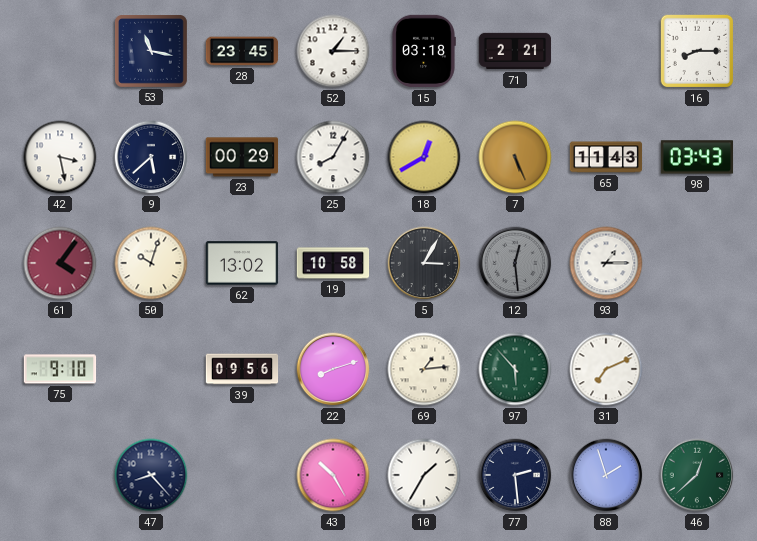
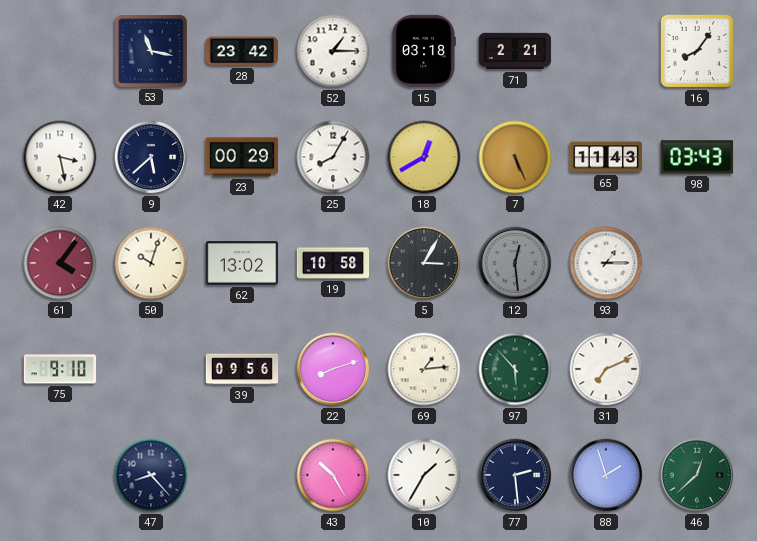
28: 23:45 -> 23:42
16: 8:15 -> 8:06
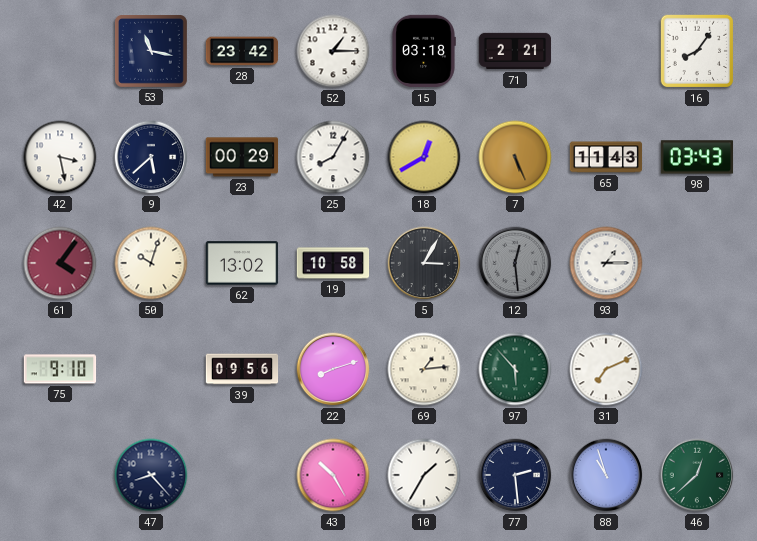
88: 1:57 -> 10:57
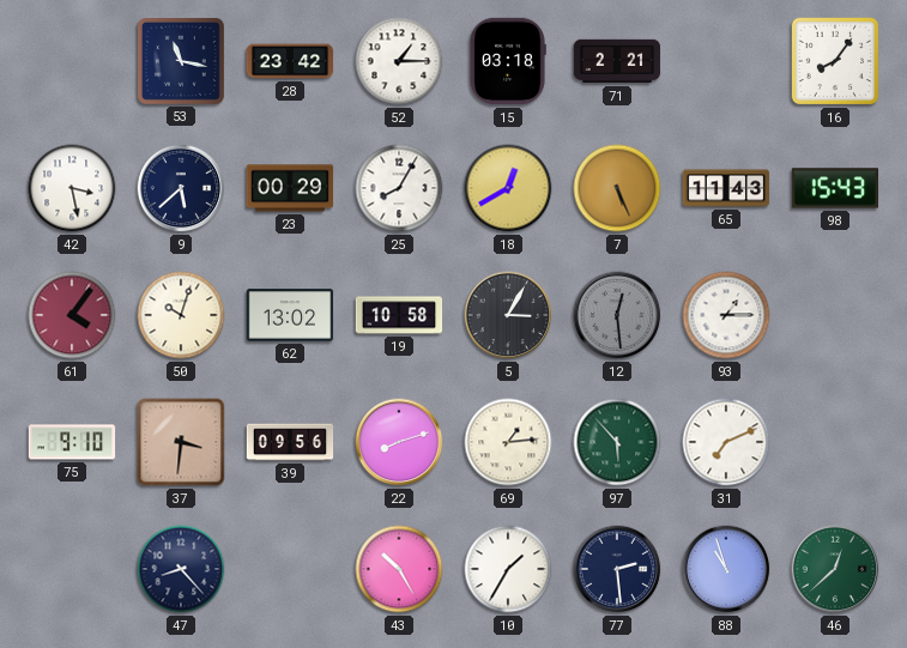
98: 03:43 -> 15:43
37: none -> 3:31
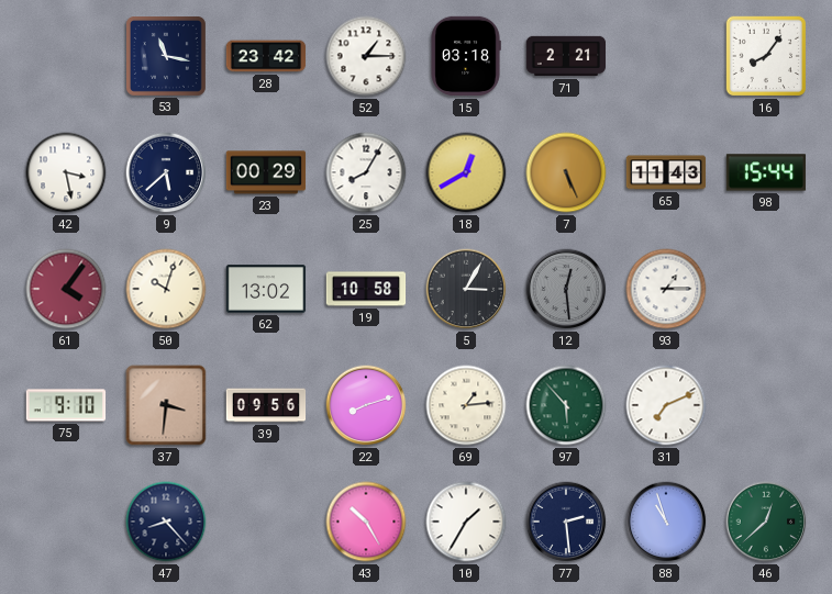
98: 15:43 -> 15:44
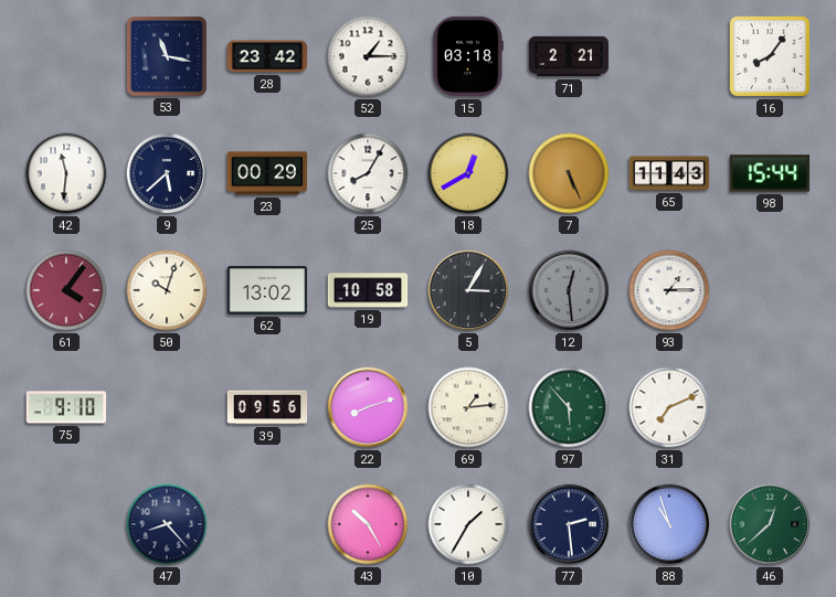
42: 3:28 -> 11:31
37: 3:31 -> none
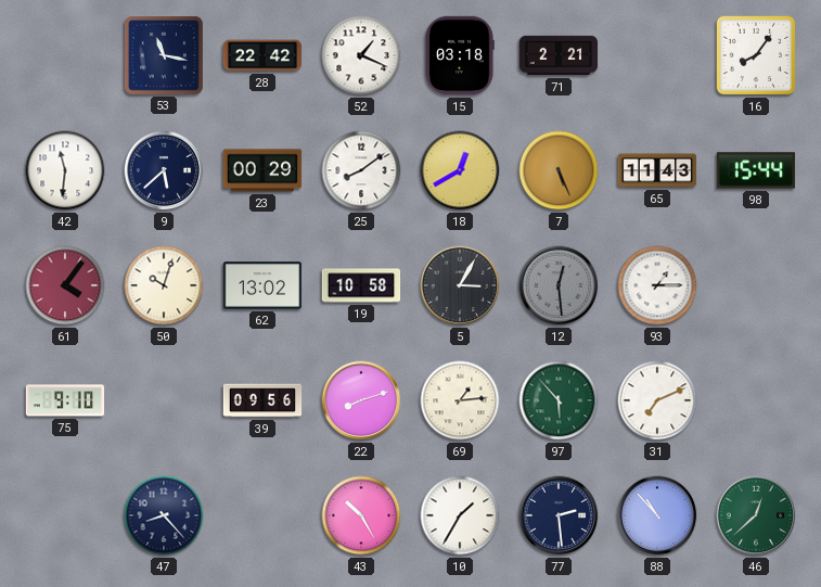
28: 23:42 -> 22:42
52: 1:15 -> 1:19
25: 8:05 -> 8:09
88: 10:57 -> 10:53
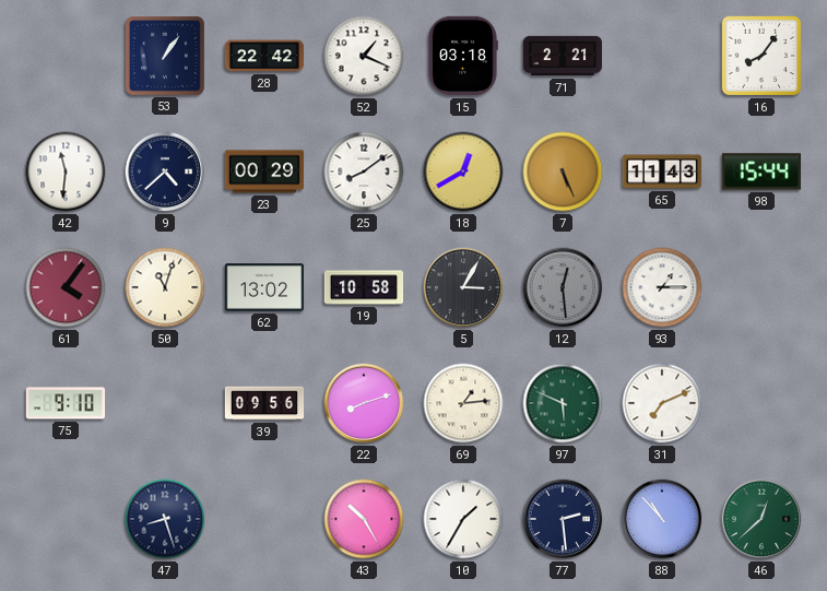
53: 11:17 -> 1:06
9: 5:38 -> 4:38
50: 10:03 -> 11:03
97: 5:53 -> 5:49
47: 8:23 -> 8:27
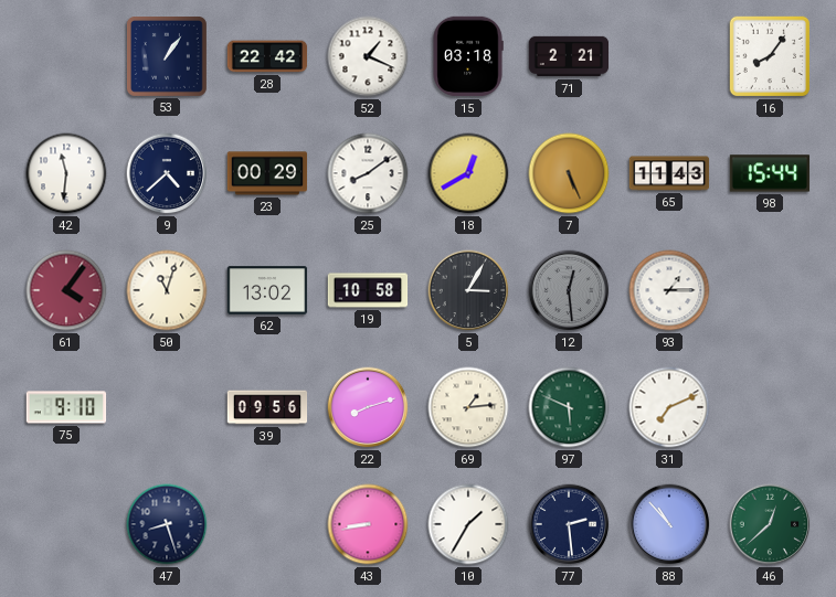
43: 10:25 -> 8:43
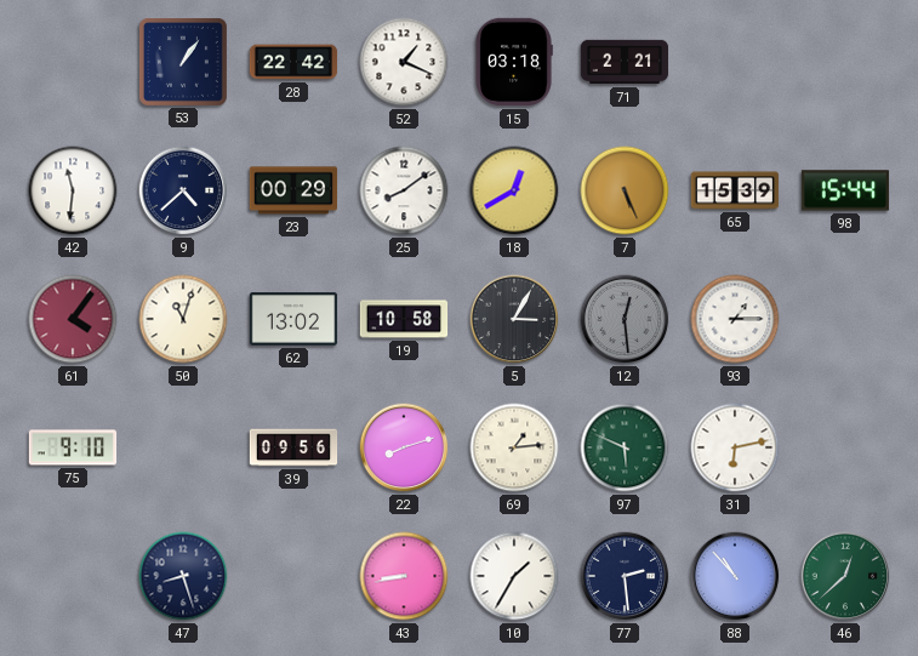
16: 8:06 -> none
65: 11:43 -> 15:39
31: 7:11 -> 6:13
